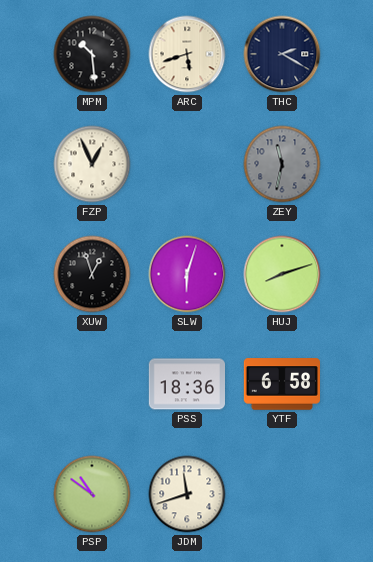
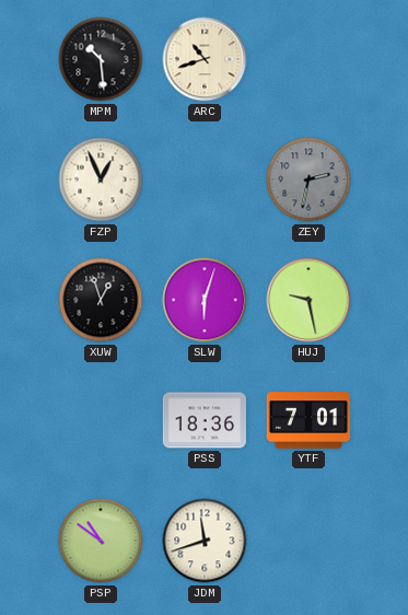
ARC: 5:42 -> 10:42
THC: 2:20 -> none
ZEY: 11:32 -> 2:32
HUJ: 8:12 -> 9:28
YTF: 6:58 -> 7:01
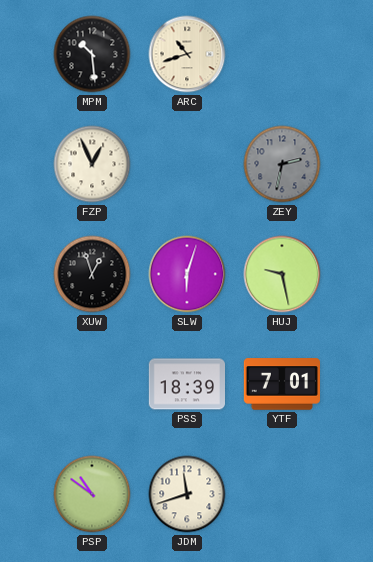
PSS: 18:36 -> 18:39
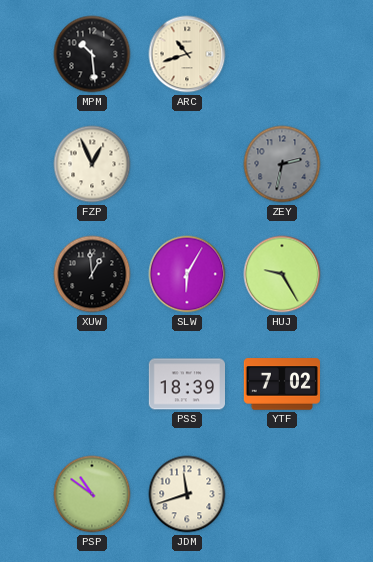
XUW: 12:57 -> 12:59
SLW: 6:03 -> 6:05
HUJ: 9:28 -> 9:25
YTF: 7:01 -> 7:02
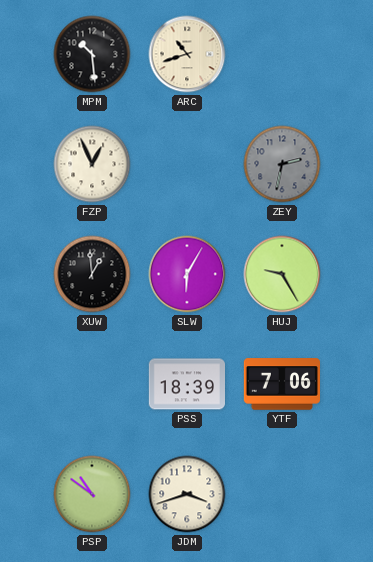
YTF: 7:02 -> 7:06
JDM: 11:42 -> 3:42
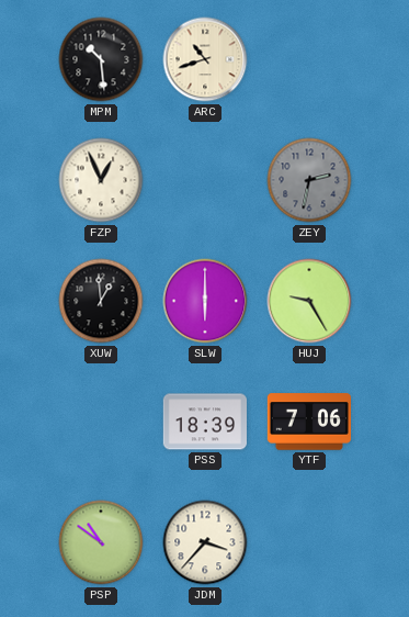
SLW: 6:05 -> 6:00
JDM: 3:42 -> 3:37
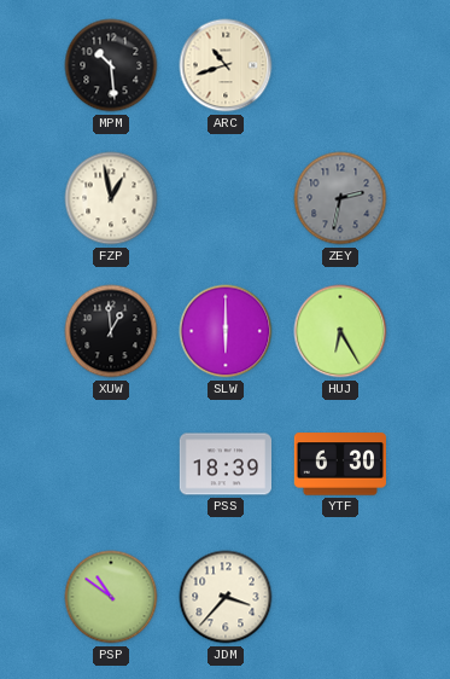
FZP: 12:56 -> 12:58
HUJ: 9:25 -> 6:25
YTF: 7:06 -> 6:30
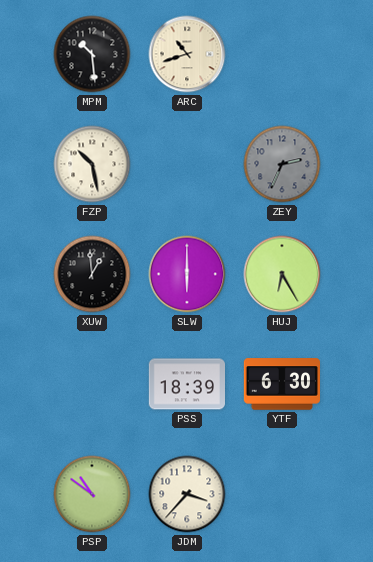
FZP: 12:58 -> 10:28
ZEY: 2:32 -> 2:34
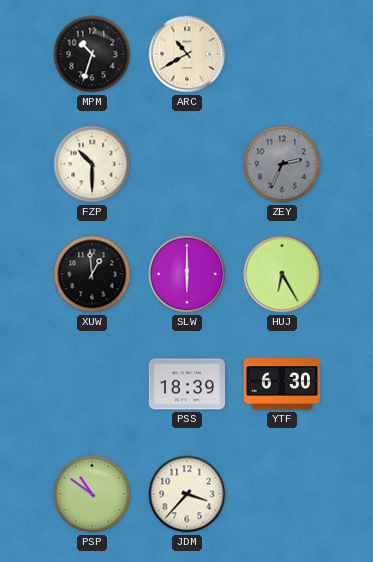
MPM: 10:29 -> 10:33
ARC: 10:42 -> 10:40
FZP: 10:28 -> 10:30
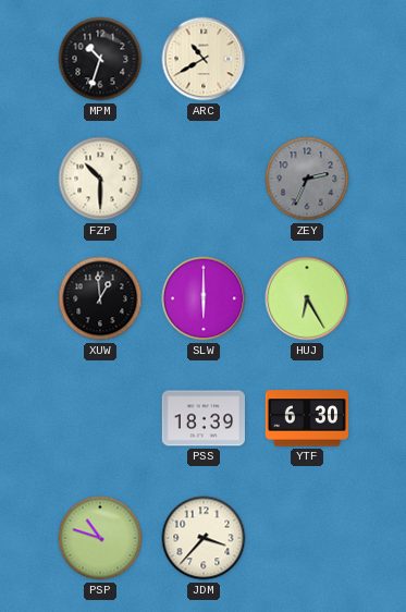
PSP: 10:51 -> 10:48
